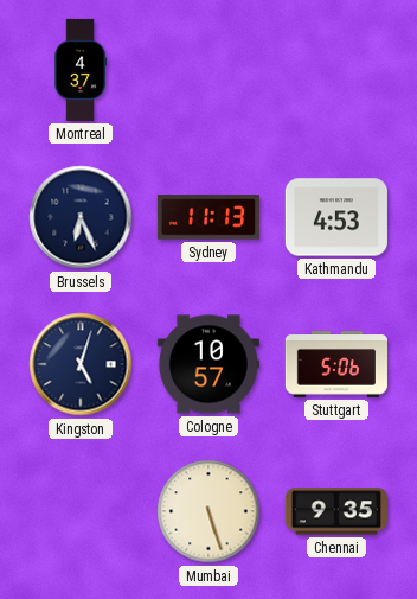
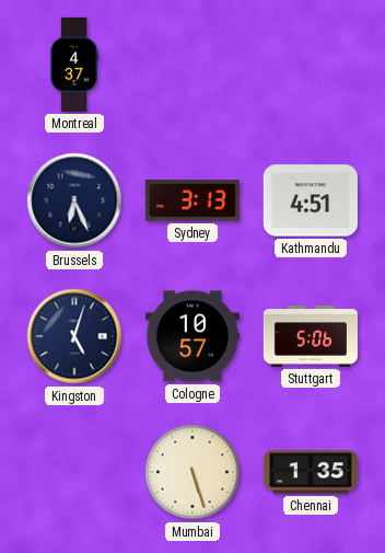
Sydney: 11:13 -> 3:13
Kathmandu: 4:53 -> 4:51
Chennai: 9:35 -> 1:35
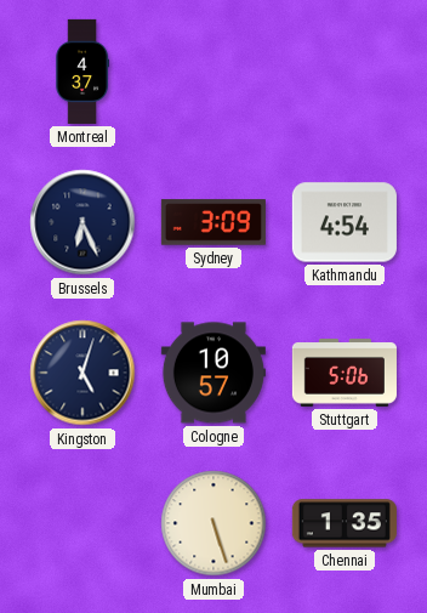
Sydney: 3:13 -> 3:09
Kathmandu: 4:51 -> 4:54
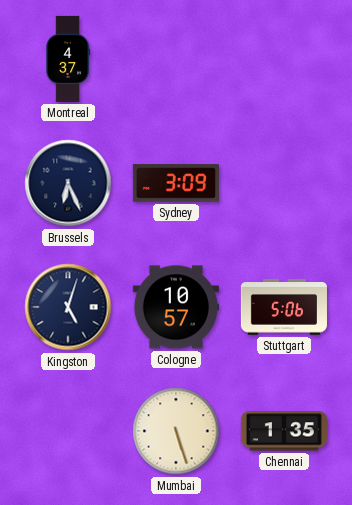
Kathmandu: 4:54 -> none
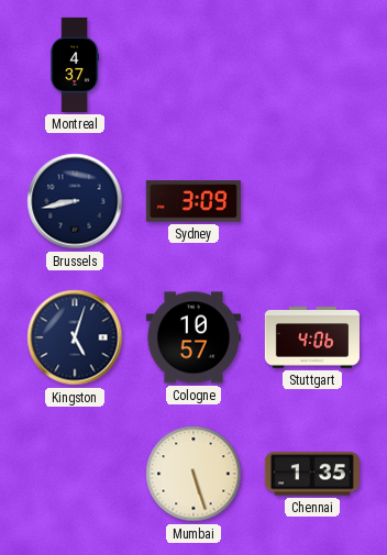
Brussels: 6:26 -> 8:43
Stuttgart: 5:06 -> 4:06
